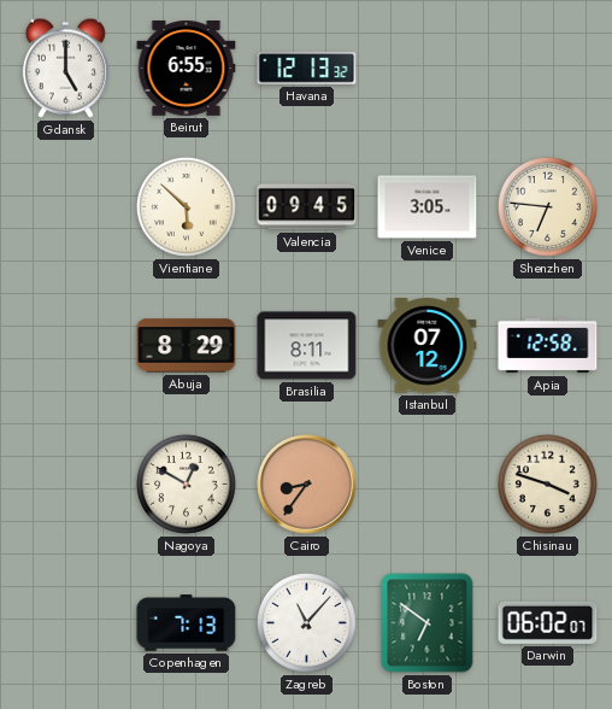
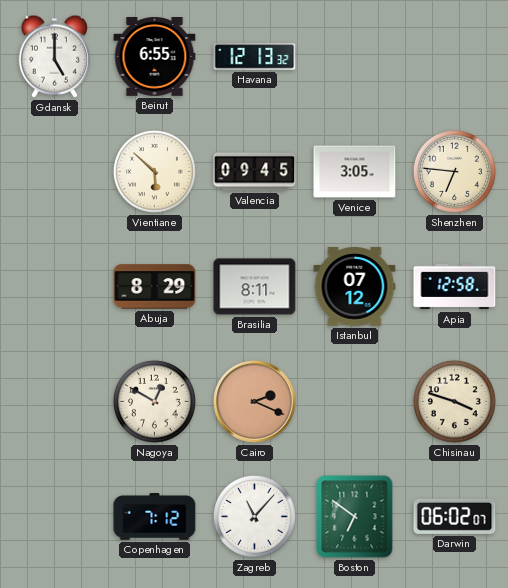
Cairo: 8:36 -> 2:19
Copenhagen: 7:13 -> 7:12
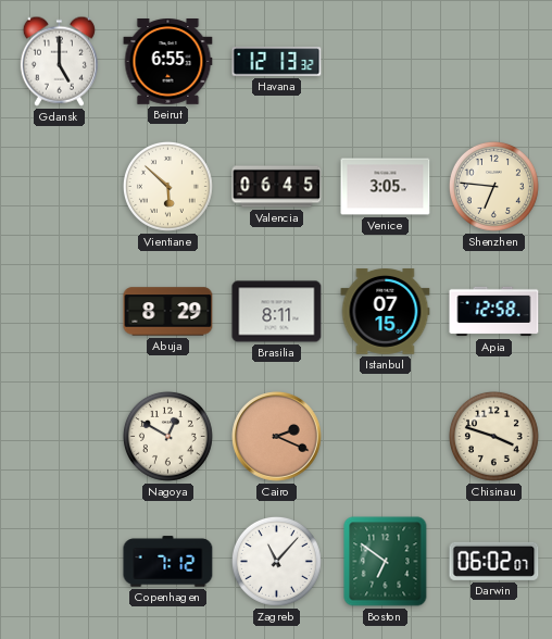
Valencia: 09:45 -> 06:45
Istanbul: 07:12 -> 07:15
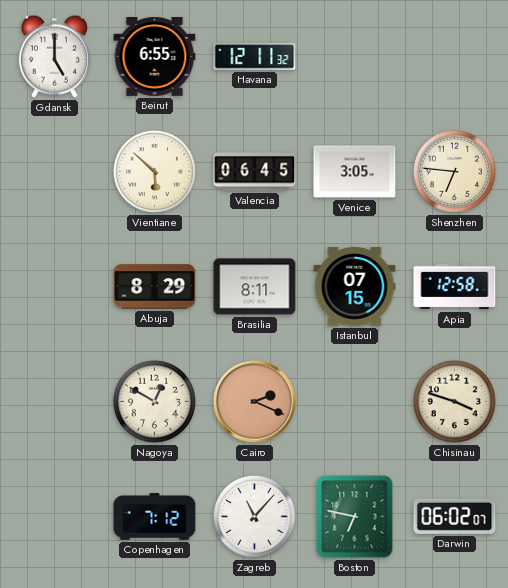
Havana: 12:13 -> 12:11
Boston: 6:51 -> 6:47
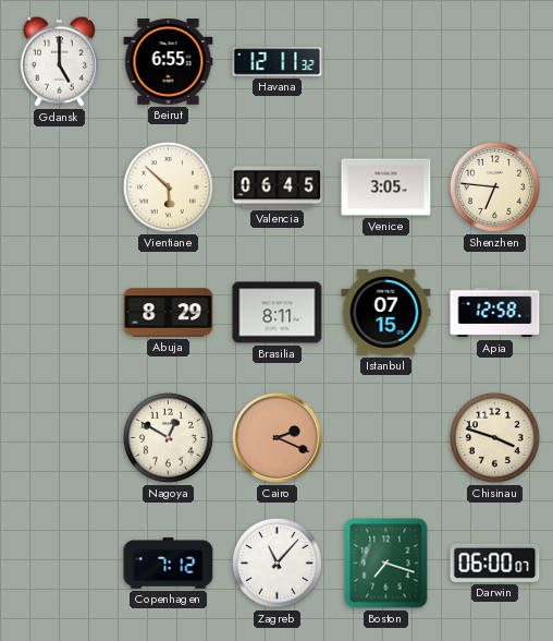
Boston: 6:47 -> 7:18
Darwin: 06:02 -> 06:00
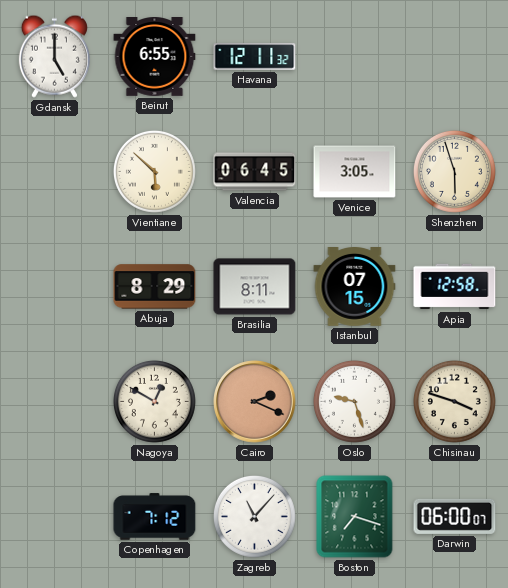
Shenzhen: 6:46 -> 5:57
Oslo: none -> 9:27
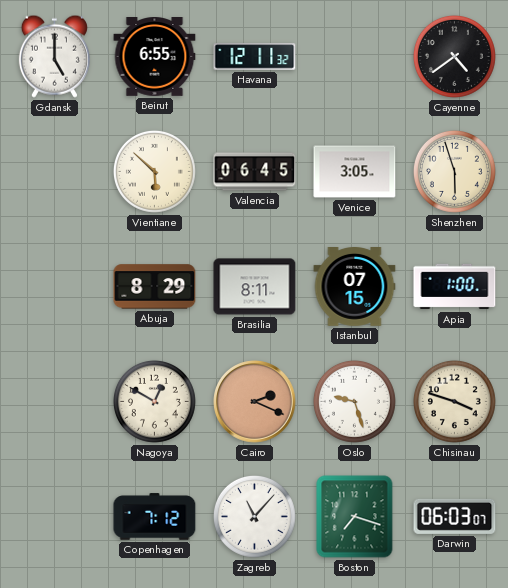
Cayenne: none -> 4:39
Apia: 12:58 -> 1:00
Darwin: 06:00 -> 06:03
